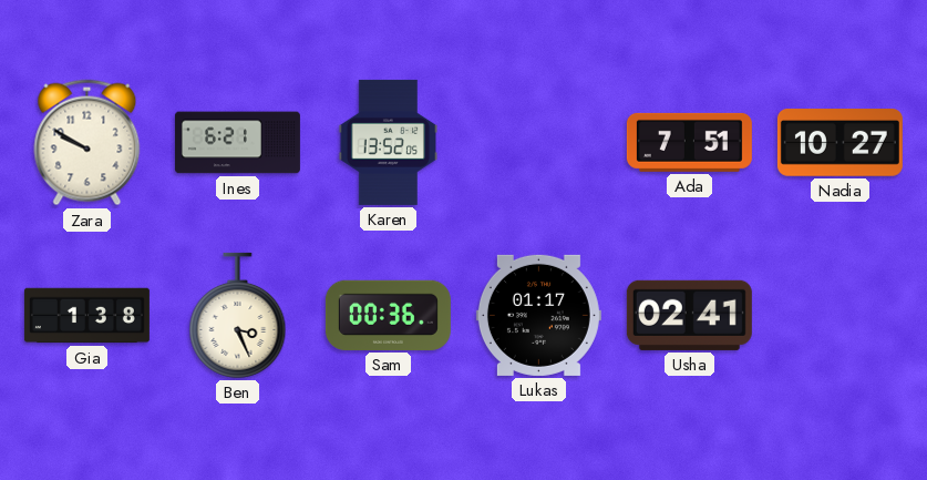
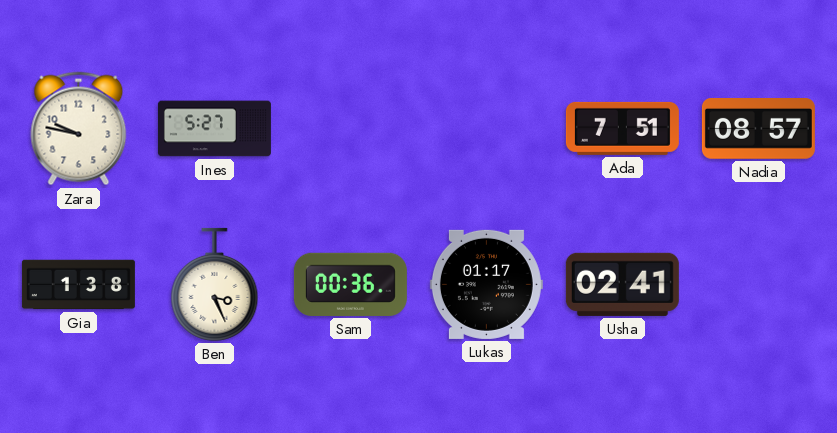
Zara: 9:50 -> 9:47
Ines: 6:21 -> 5:27
Karen: 13:52 -> none
Nadia: 10:27 -> 08:57
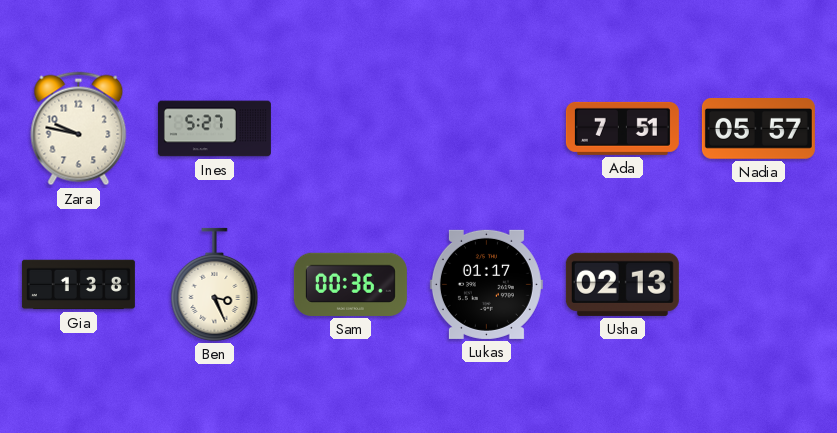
Nadia: 08:57 -> 05:57
Usha: 02:41 -> 02:13
